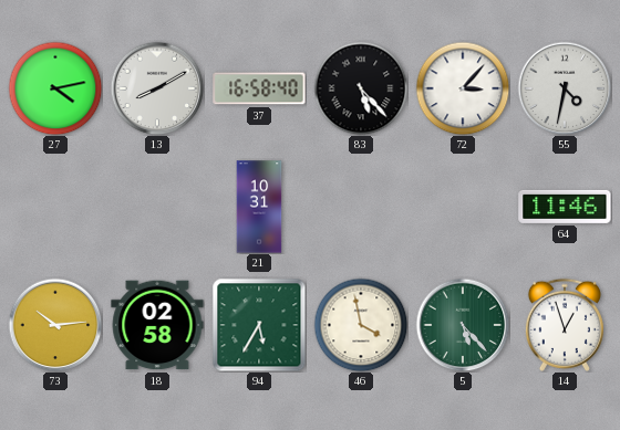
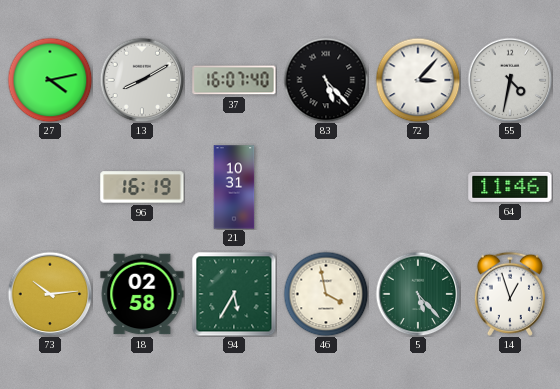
37: 16:58 -> 16:07
96: none -> 16:19
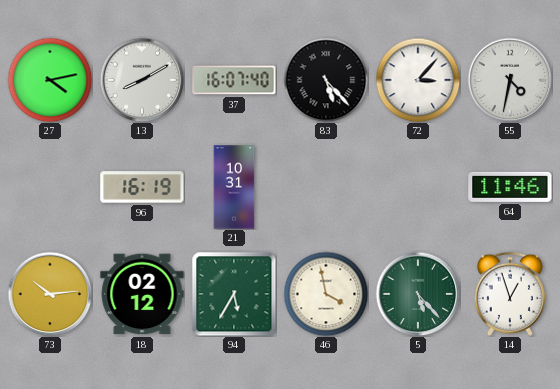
18: 02:58 -> 02:12
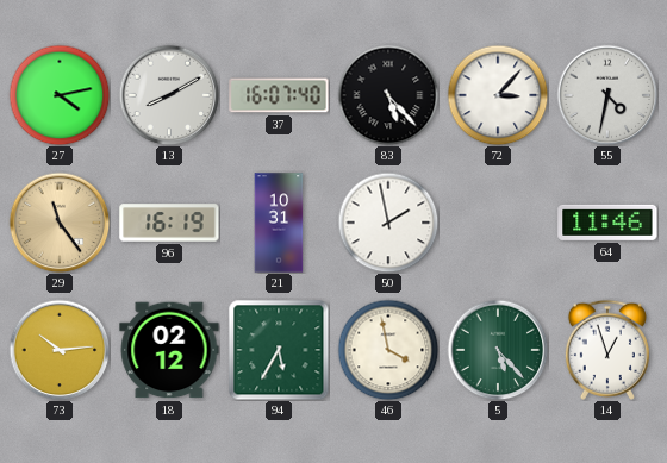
29: none -> 11:24
50: none -> 1:58
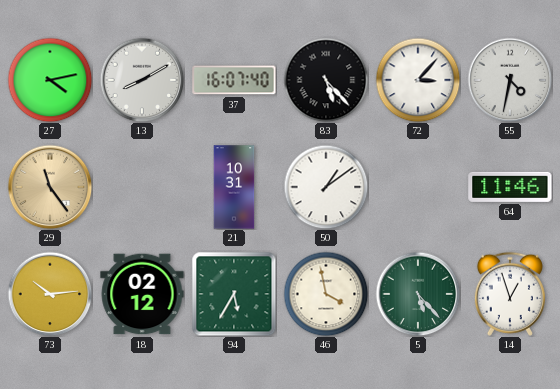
96: 16:19 -> none
50: 1:58 -> 1:09
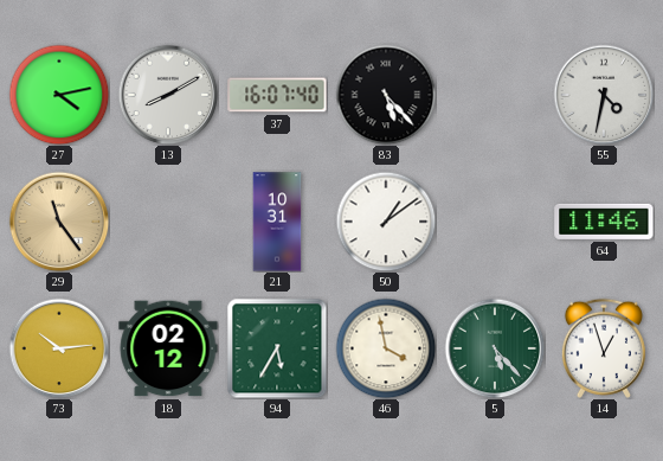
72: 3:07 -> none
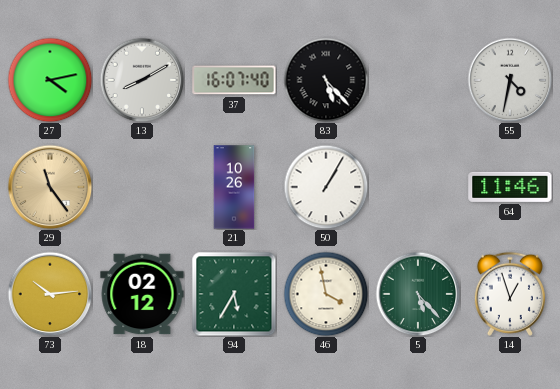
21: 10:31 -> 10:26
50: 1:09 -> 1:05
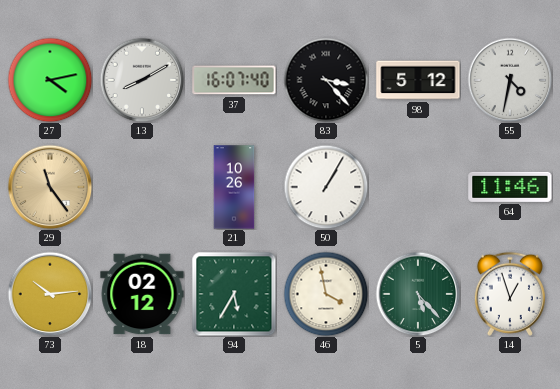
83: 5:23 -> 3:23
98: none -> 5:12
